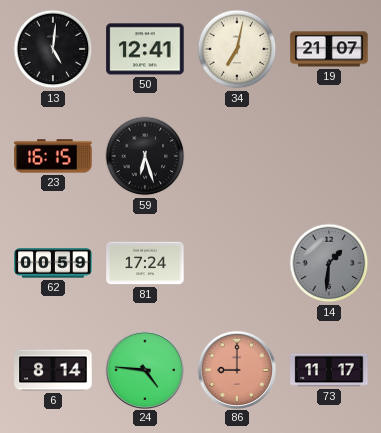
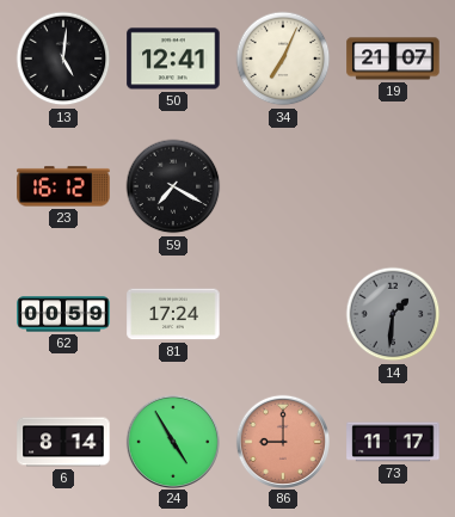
34: 7:02 -> 7:04
23: 16:15 -> 16:12
59: 6:27 -> 7:20
24: 4:46 -> 4:55
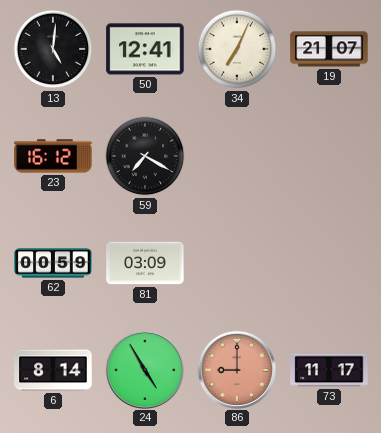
81: 17:24 -> 03:09
14: 1:31 -> none
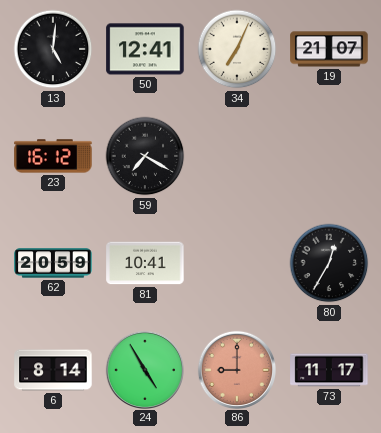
62: 00:59 -> 20:59
81: 03:09 -> 10:41
80: none -> 12:35
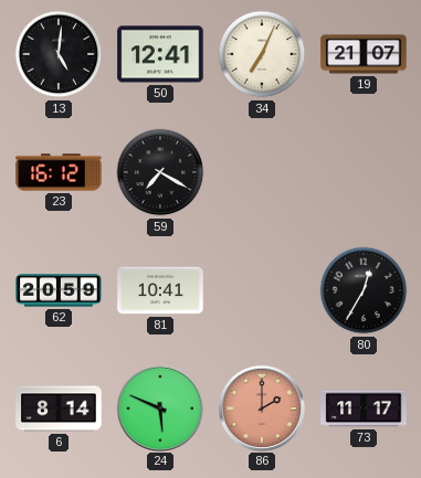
24: 4:55 -> 5:49
86: 9:00 -> 2:00
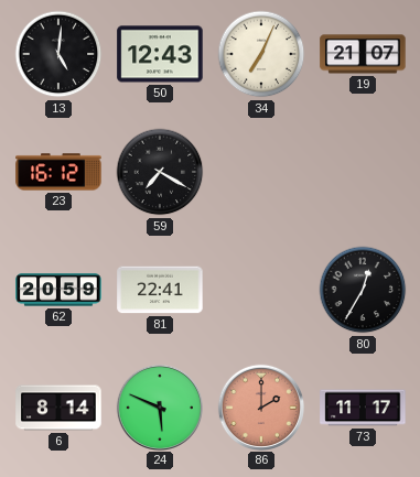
50: 12:41 -> 12:43
81: 10:41 -> 22:41
